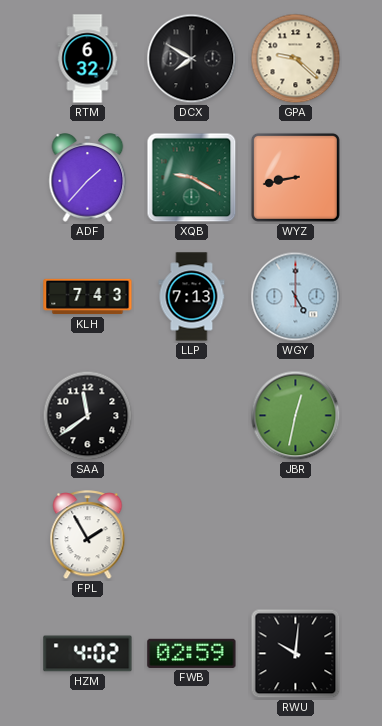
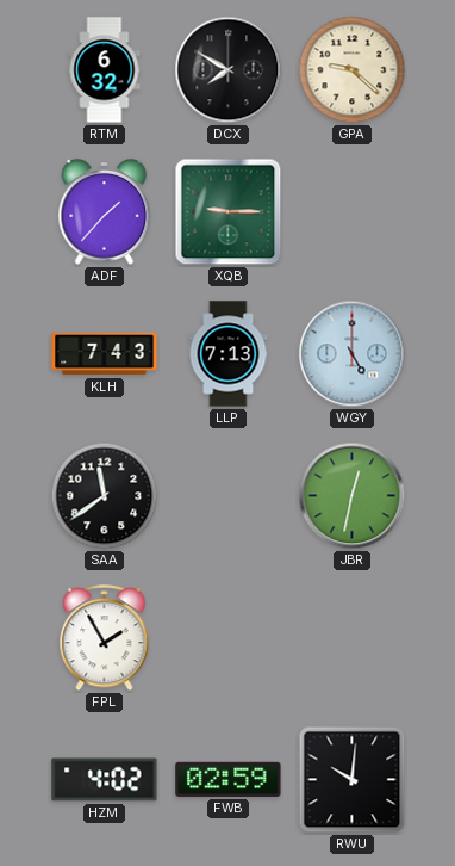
XQB: 9:20 -> 9:15
WYZ: 8:43 -> none
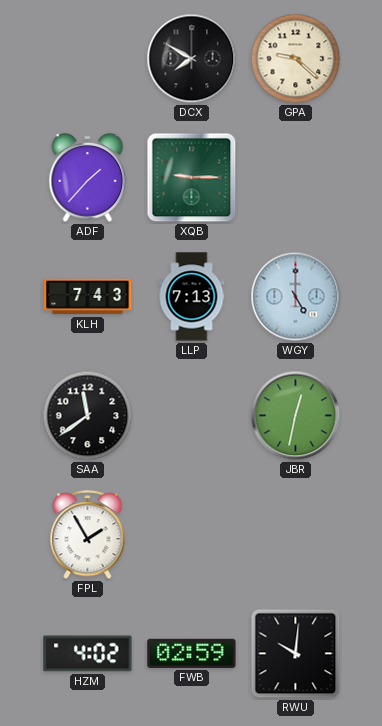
RTM: 6:32 -> none
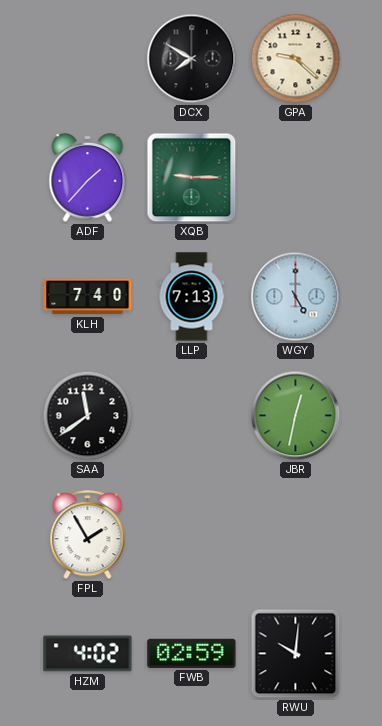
KLH: 7:43 -> 7:40
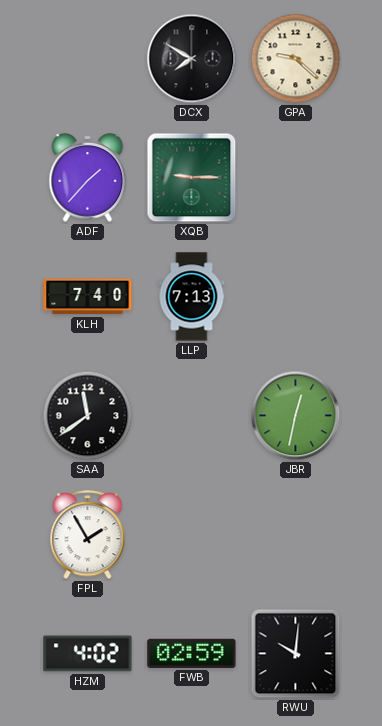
WGY: 5:00 -> none
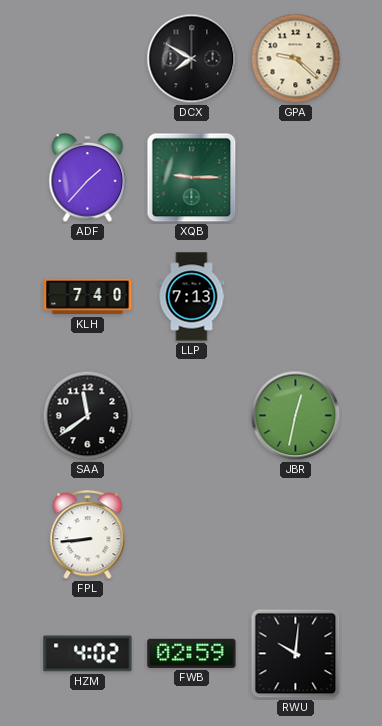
FPL: 1:55 -> 8:44
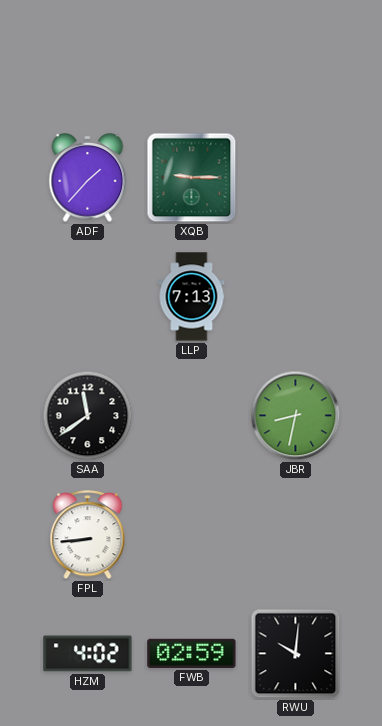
DCX: 7:50 -> none
GPA: 9:22 -> none
KLH: 7:40 -> none
JBR: 12:32 -> 8:32
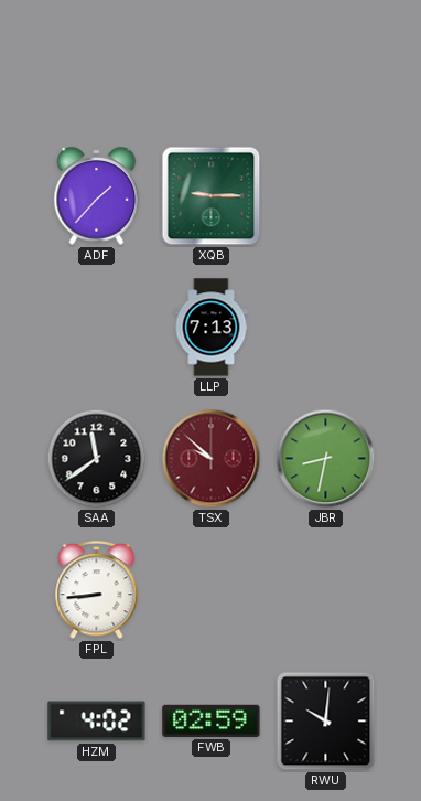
TSX: none -> 9:52
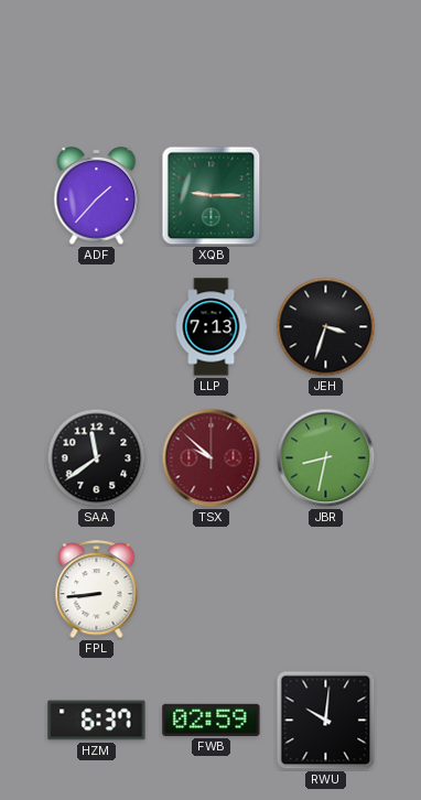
JEH: none -> 3:33
HZM: 4:02 -> 6:37
